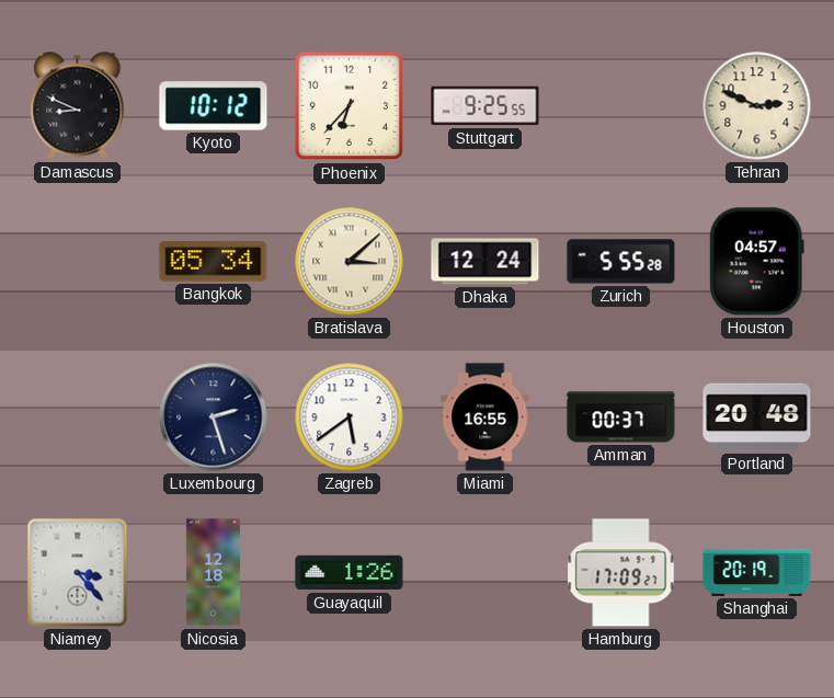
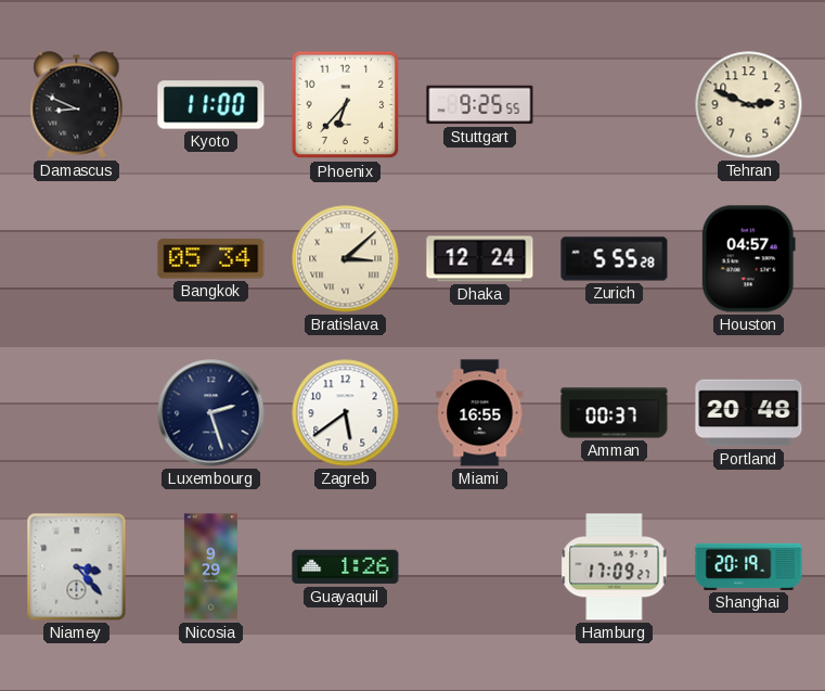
Kyoto: 10:12 -> 11:00
Nicosia: 12:18 -> 9:29
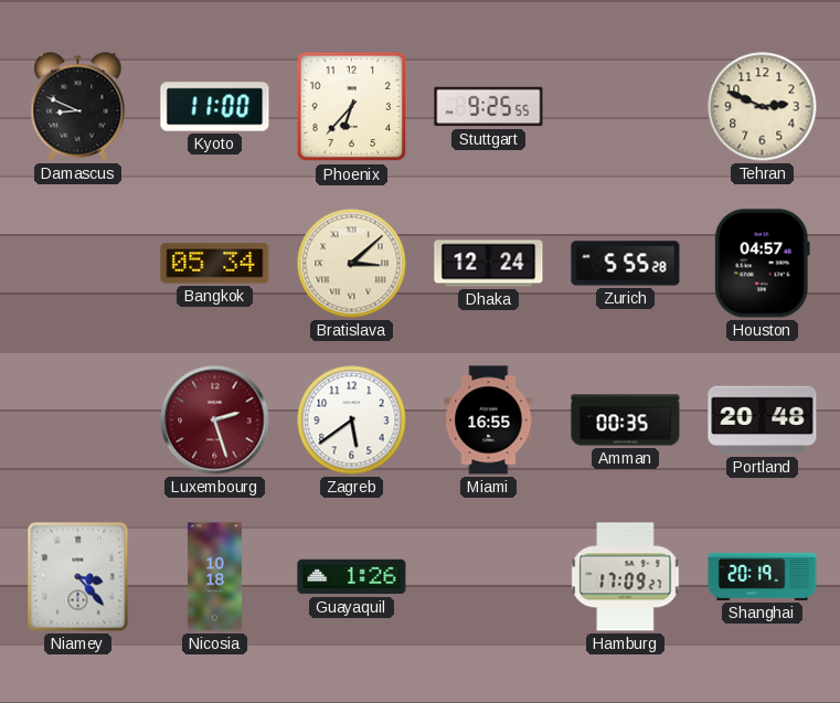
Luxembourg dial: navy -> burgundy
Amman: 00:37 -> 00:35
Nicosia: 9:29 -> 10:18
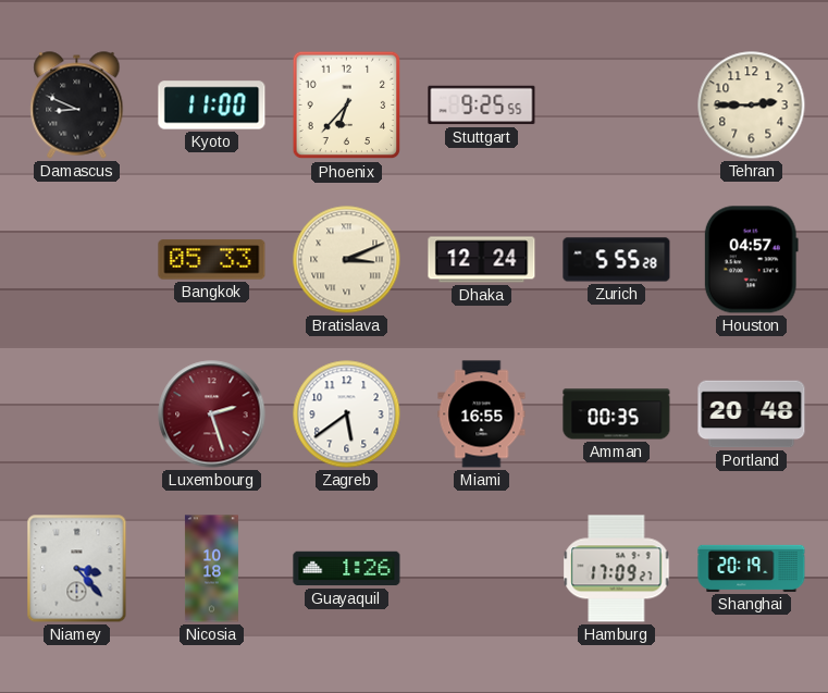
Tehran: 2:49 -> 2:45
Bangkok: 05:34 -> 05:33
Bratislava: 3:08 -> 3:11
